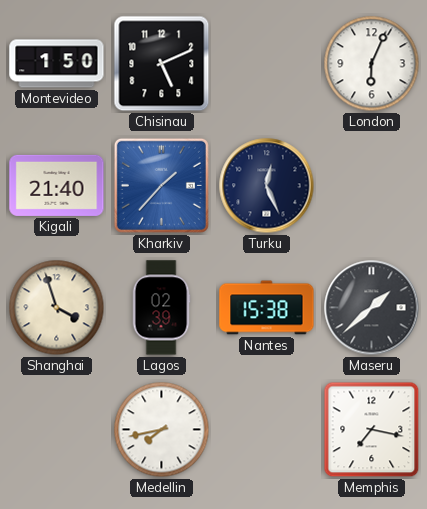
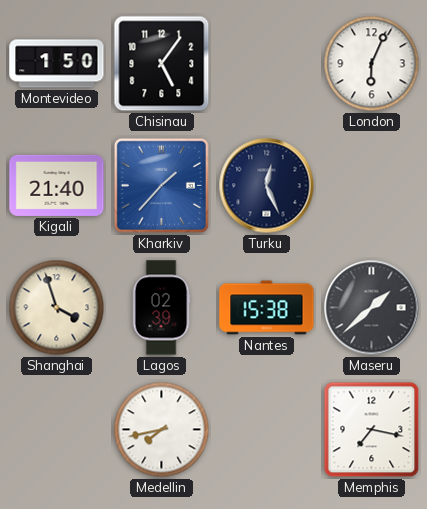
Chisinau: 5:11 -> 5:06
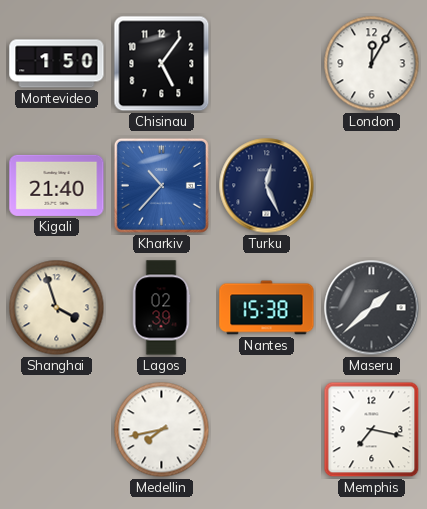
London: 6:04 -> 12:05
Kharkiv: 1:37 -> 10:37
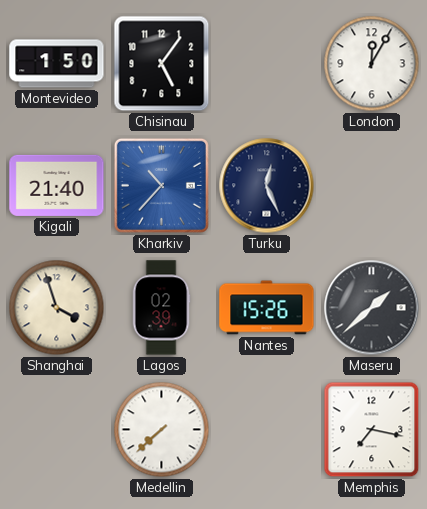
Nantes: 15:38 -> 15:26
Medellin: 7:43 -> 7:38
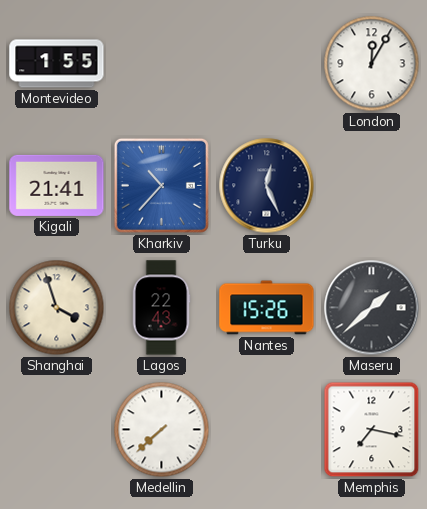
Montevideo: 1:50 -> 1:55
Chisinau: 5:06 -> none
Kigali: 21:40 -> 21:41
Lagos: 02:39 -> 22:43
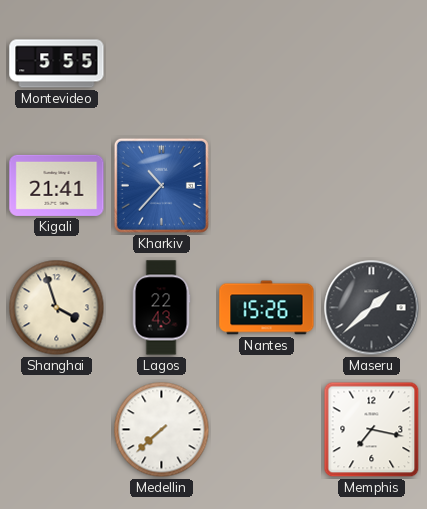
Montevideo: 1:55 -> 5:55
London: 12:05 -> none
Turku: 12:26 -> none
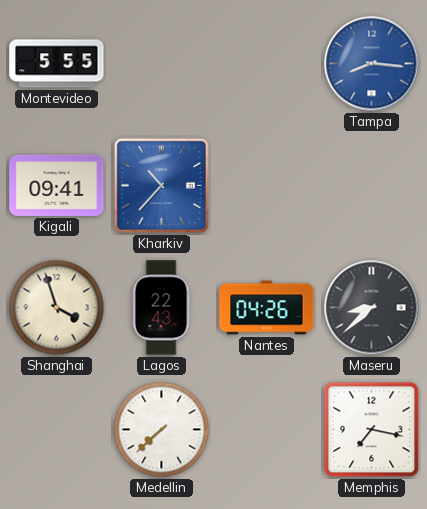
Tampa: none -> 8:16
Kigali: 21:41 -> 09:41
Nantes: 15:26 -> 04:26
Maseru: 1:38 -> 8:38
